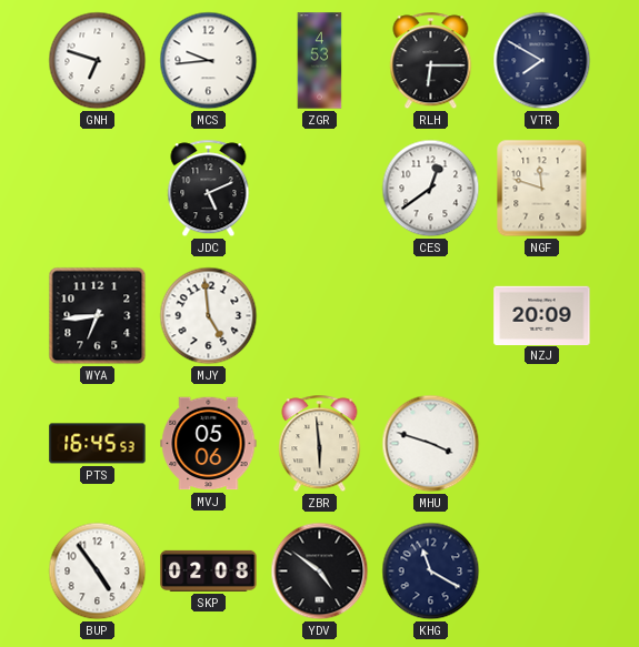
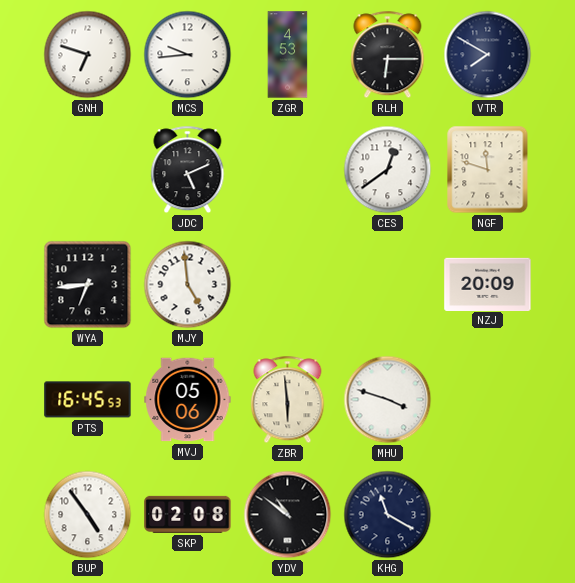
YDV: 4:51 -> 10:51
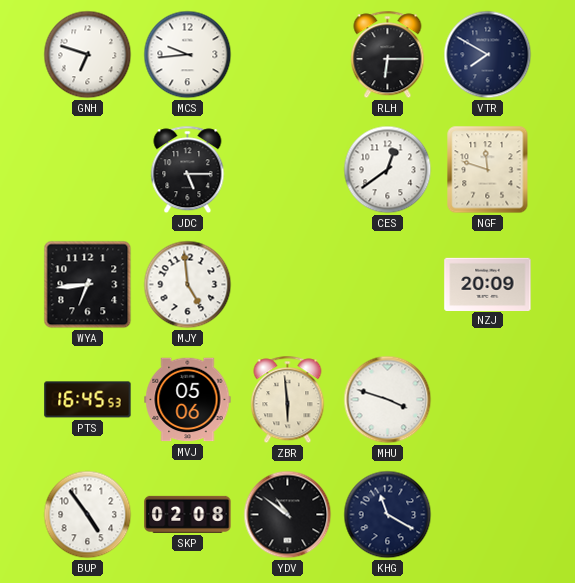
ZGR: 4:53 -> none
JDC: 5:11 -> 5:15
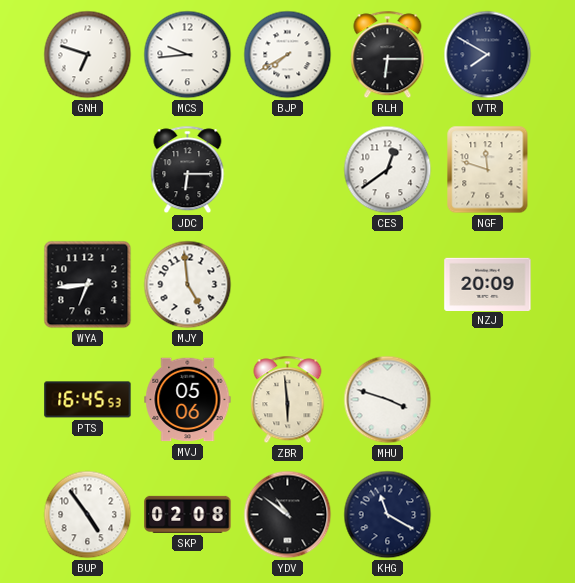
BJP: none -> 7:40
JDC: 5:15 -> 6:15
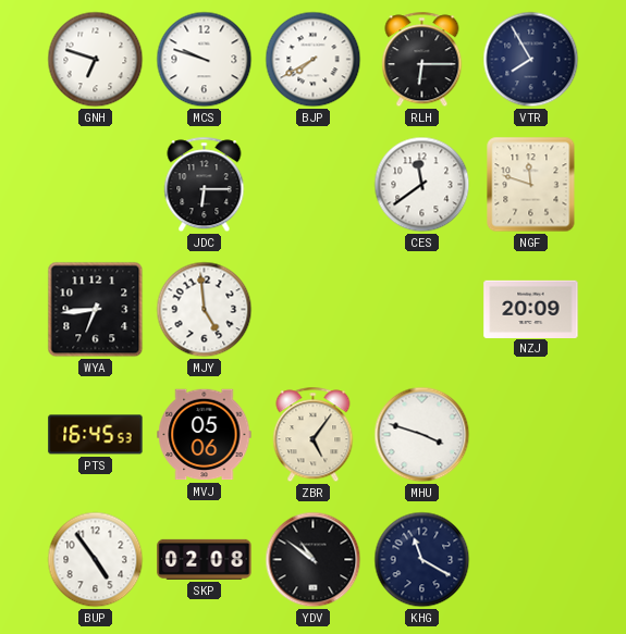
MCS: 9:44 -> 9:48
VTR: 7:50 -> 7:55
CES: 12:39 -> 11:39
ZBR: 5:59 -> 5:06
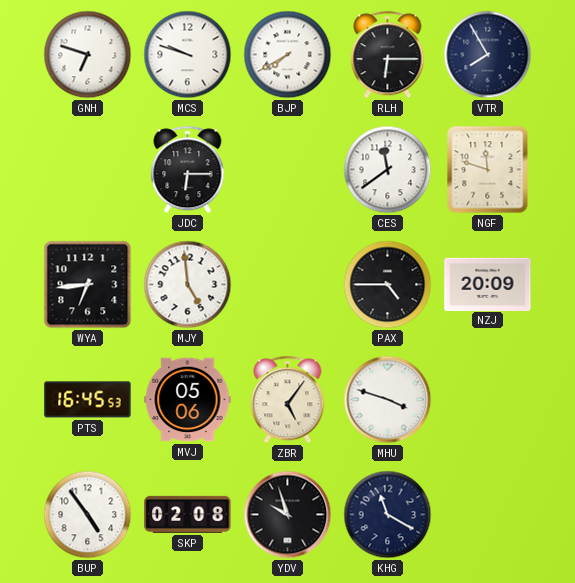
PAX: none -> 4:45
YDV: 10:51 -> 9:57
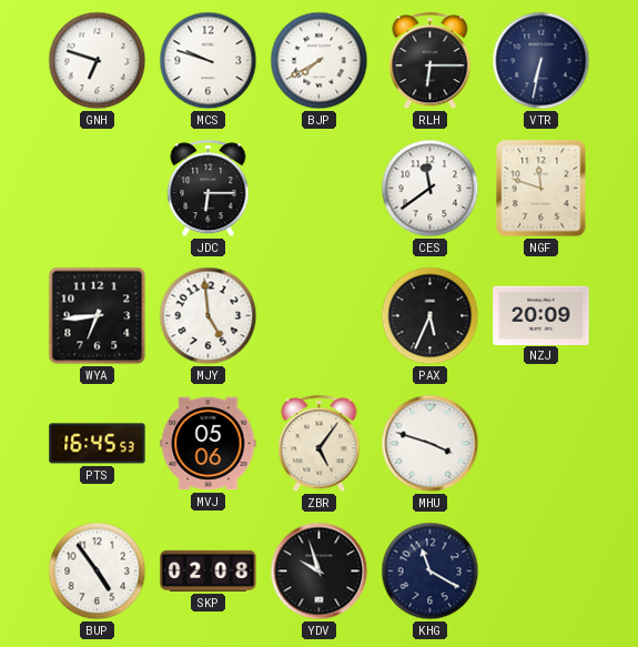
VTR: 7:55 -> 6:32
PAX: 4:45 -> 5:34
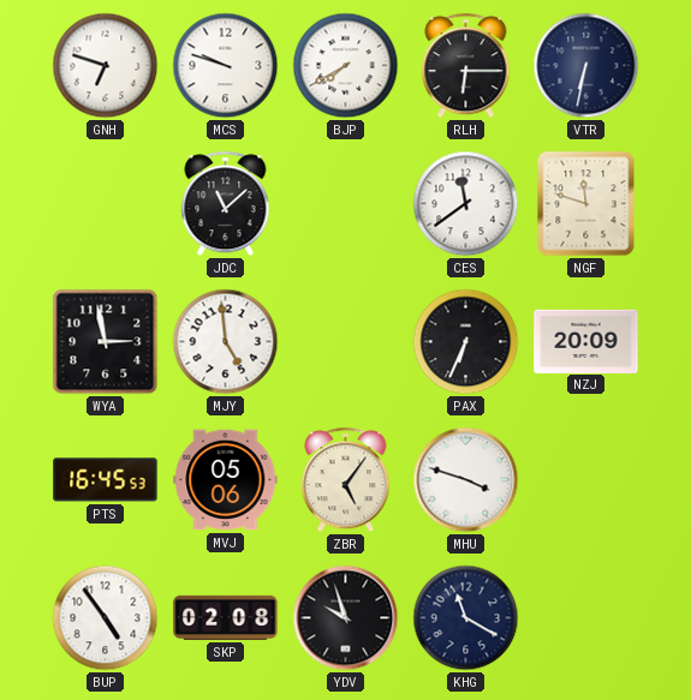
JDC: 6:15 -> 11:08
WYA: 6:44 -> 2:58
PAX: 5:34 -> 6:34
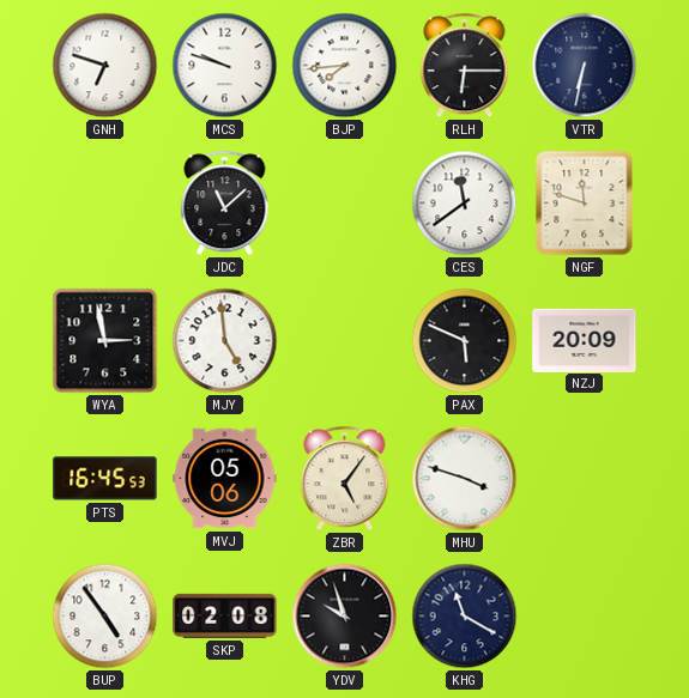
BJP: 7:40 -> 7:44
PAX: 6:34 -> 5:49
